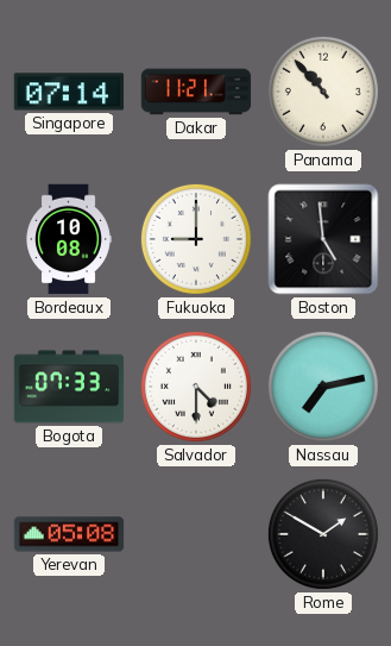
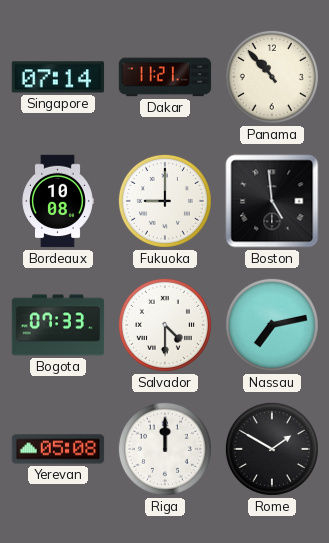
Riga: none -> 12:00
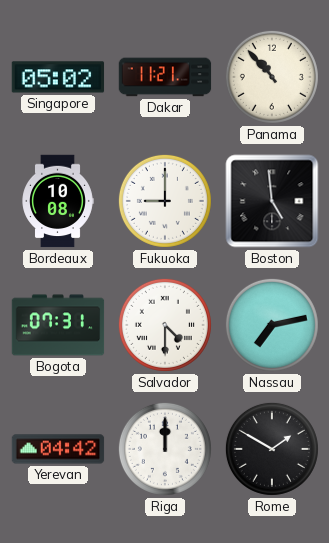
Singapore: 07:14 -> 05:02
Bogota: 07:33 -> 07:31
Yerevan: 05:08 -> 04:42
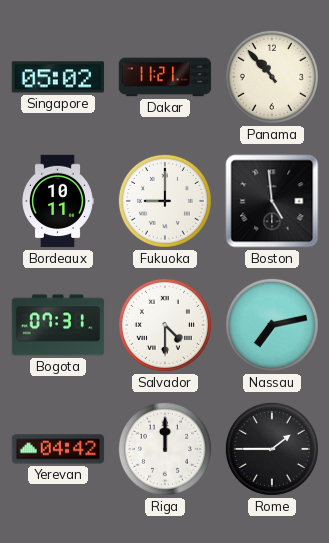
Bordeaux: 10:08 -> 10:11
Rome: 1:50 -> 1:45
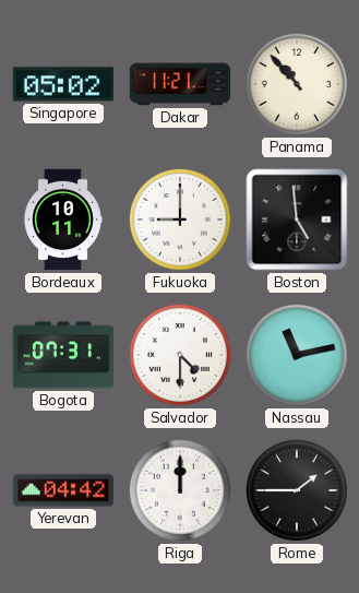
Nassau: 7:13 -> 11:13
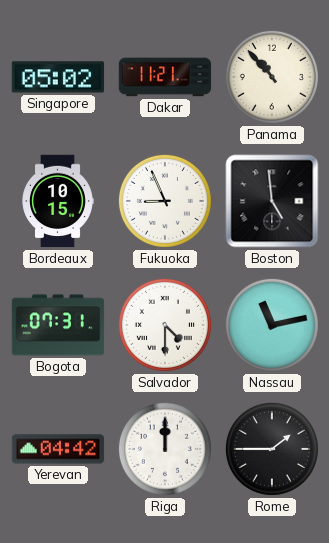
Bordeaux: 10:11 -> 10:15
Fukuoka: 9:00 -> 8:56
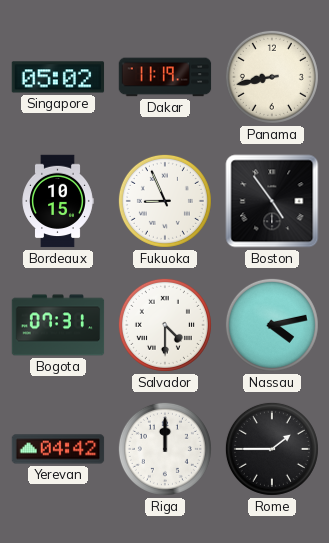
Dakar: 11:21 -> 11:19
Panama: 10:53 -> 8:43
Boston: 4:59 -> 4:54
Nassau: 11:13 -> 4:13
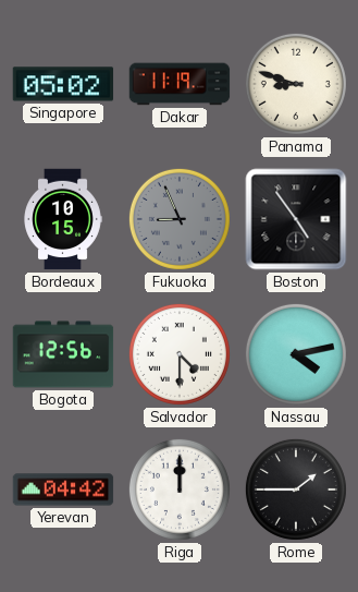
Panama: 8:43 -> 8:48
Fukuoka dial: white -> grey
Bogota: 07:31 -> 12:56
